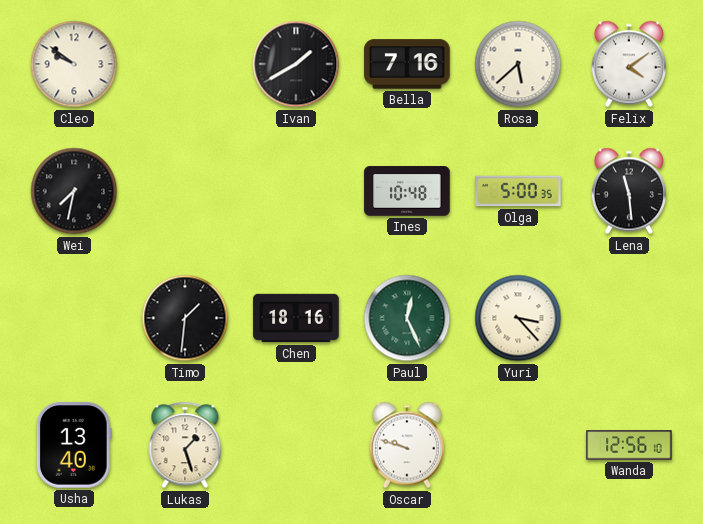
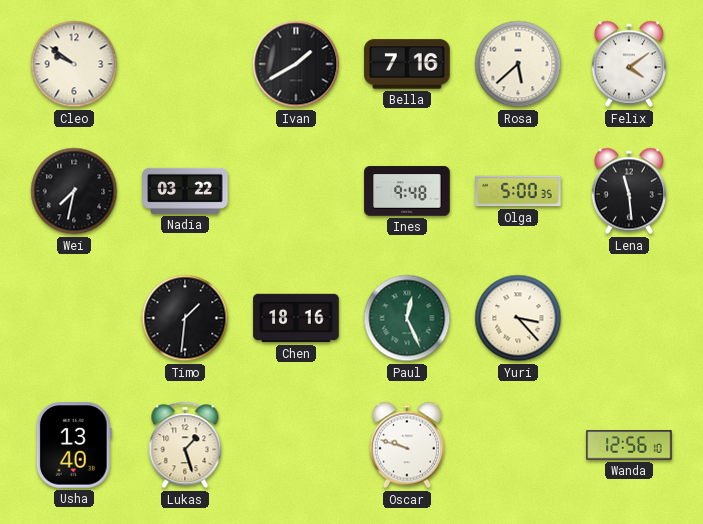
Nadia: none -> 03:22
Ines: 10:48 -> 9:48
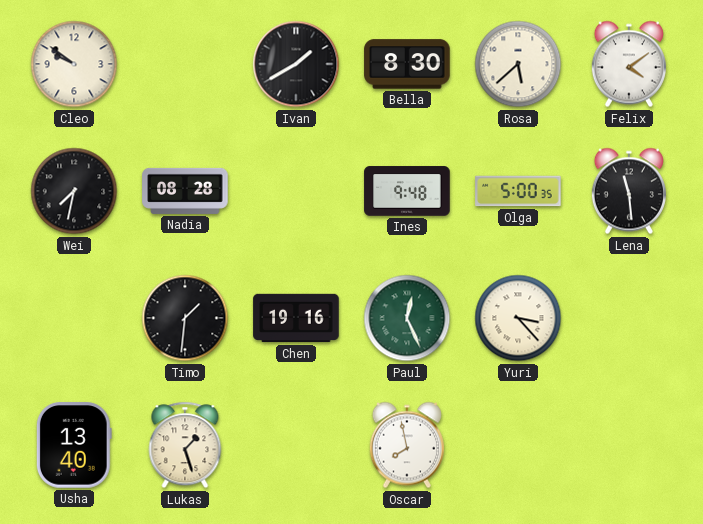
Bella: 7:16 -> 8:30
Nadia: 03:22 -> 08:28
Chen: 18:16 -> 19:16
Oscar: 9:48 -> 7:58
Wanda: 12:56 -> none
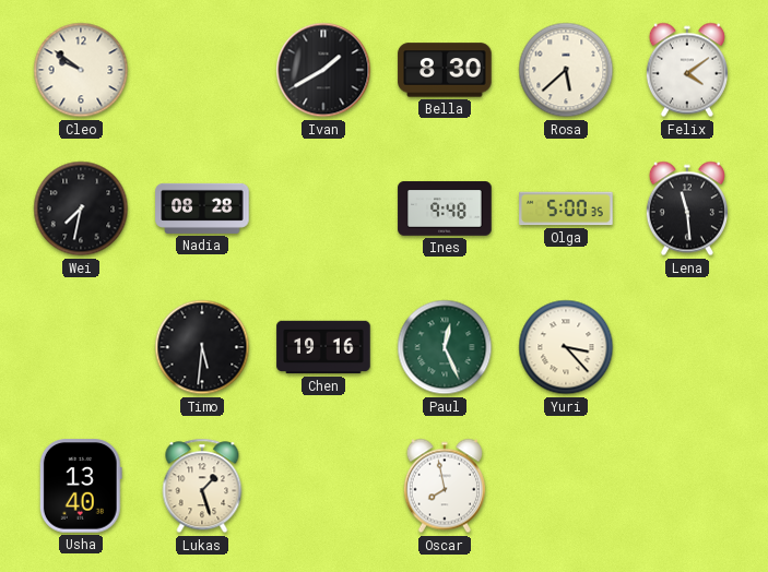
Timo: 1:31 -> 5:31
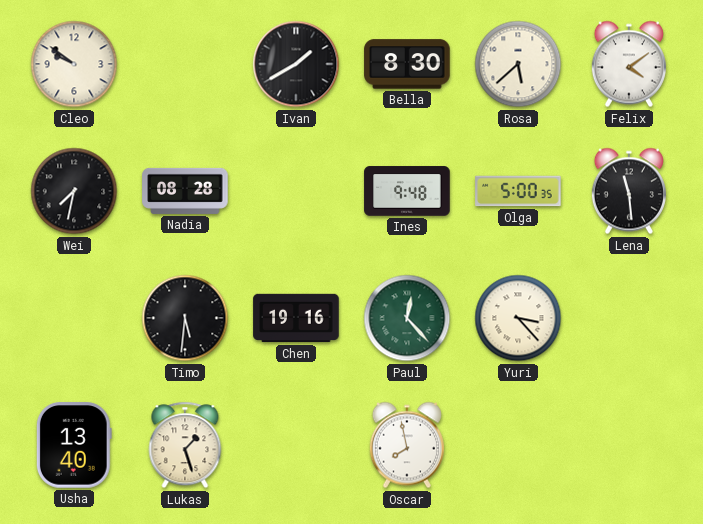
Paul: 12:26 -> 12:23
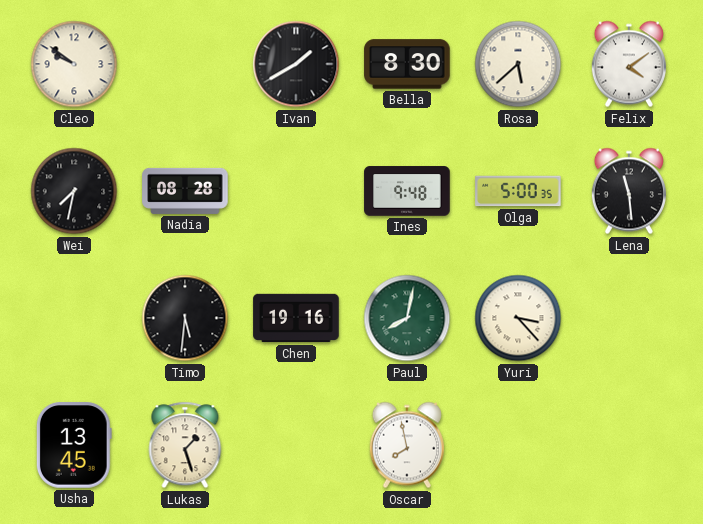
Paul: 12:23 -> 8:02
Usha: 13:40 -> 13:45
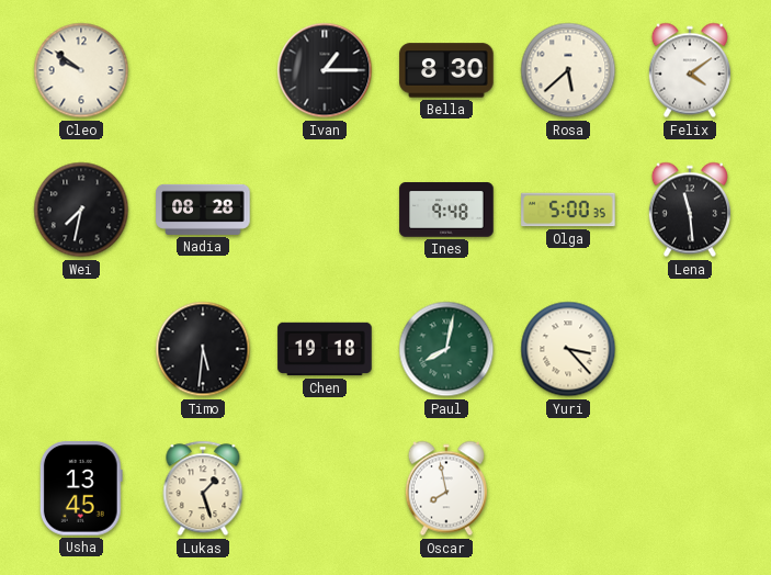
Ivan: 1:40 -> 1:15
Chen: 19:16 -> 19:18
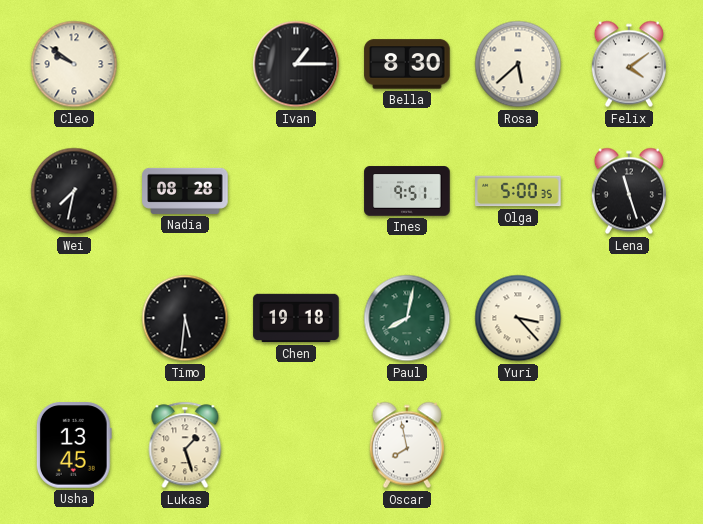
Ines: 9:48 -> 9:51
Lena: 11:29 -> 11:27
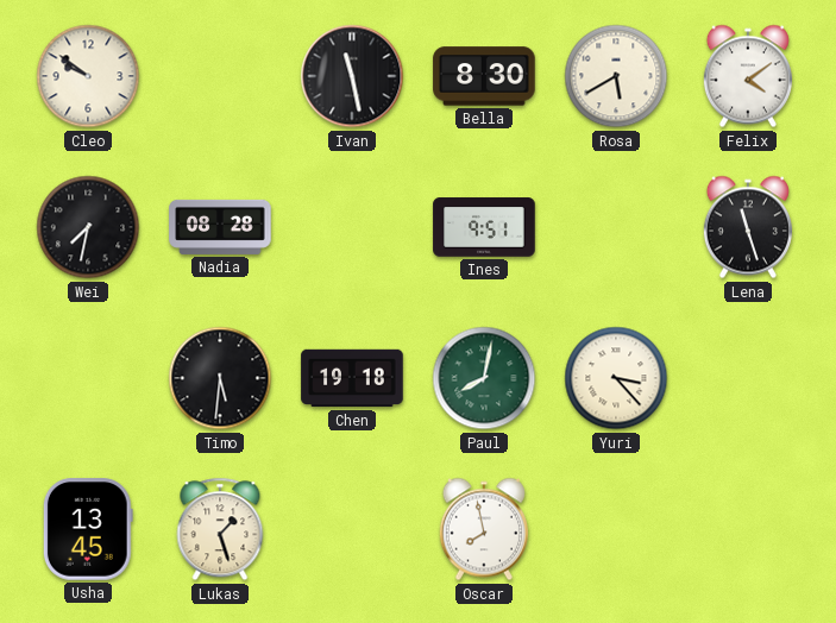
Ivan: 1:15 -> 11:28
Rosa: 5:38 -> 5:40
Olga: 5:00 -> none
